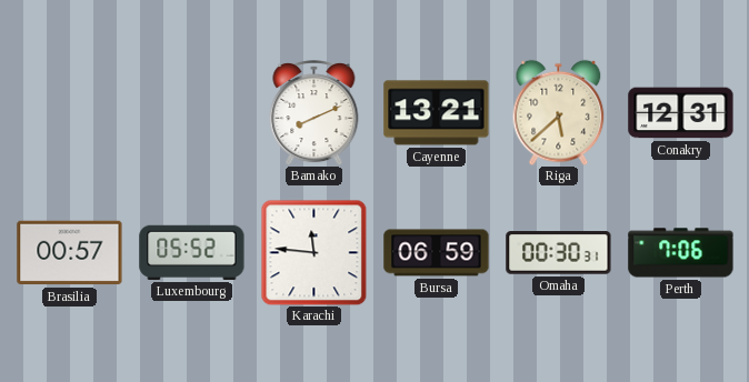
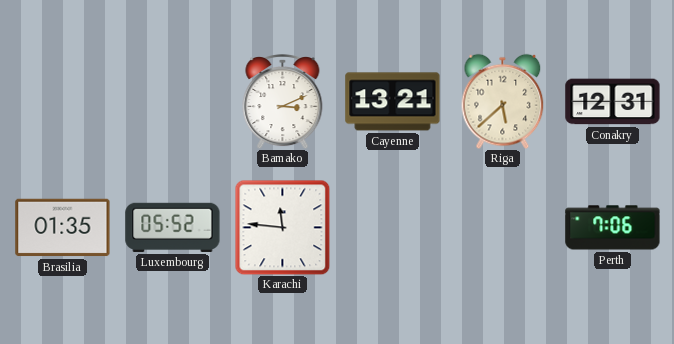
Bamako: 8:11 -> 3:11
Brasilia: 00:57 -> 01:35
Bursa: 06:59 -> none
Omaha: 00:30 -> none
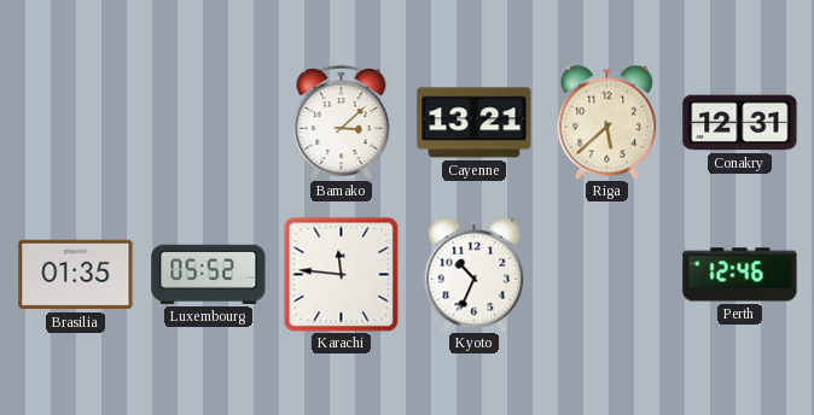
Bamako: 3:11 -> 3:08
Kyoto: none -> 10:34
Perth: 7:06 -> 12:46
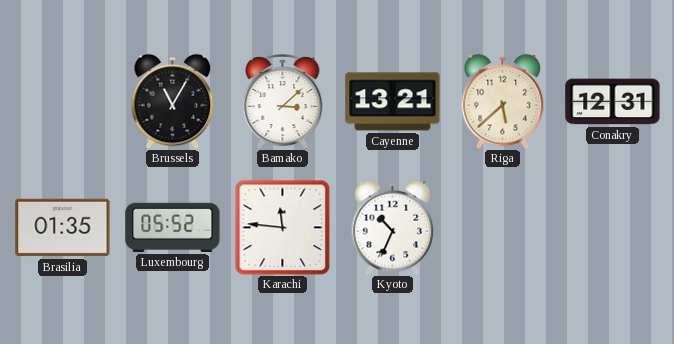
Brussels: none -> 11:05
Perth: 12:46 -> none
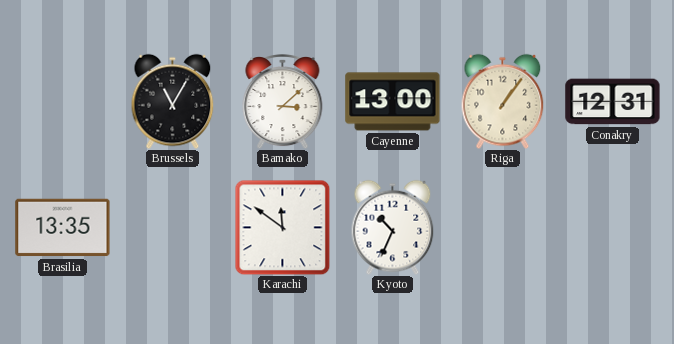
Cayenne: 13:21 -> 13:00
Riga: 5:38 -> 1:06
Brasilia: 01:35 -> 13:35
Luxembourg: 05:52 -> none
Karachi: 11:46 -> 11:51
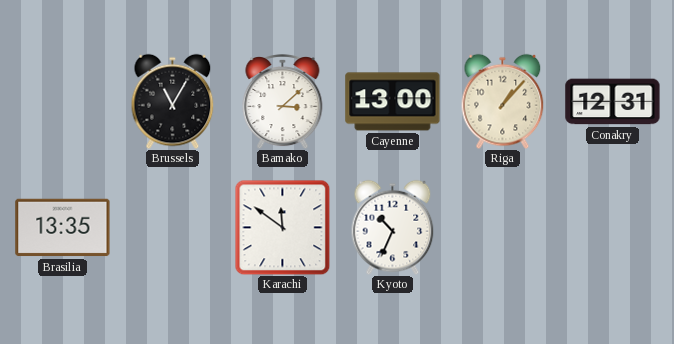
Riga: 1:06 -> 1:07
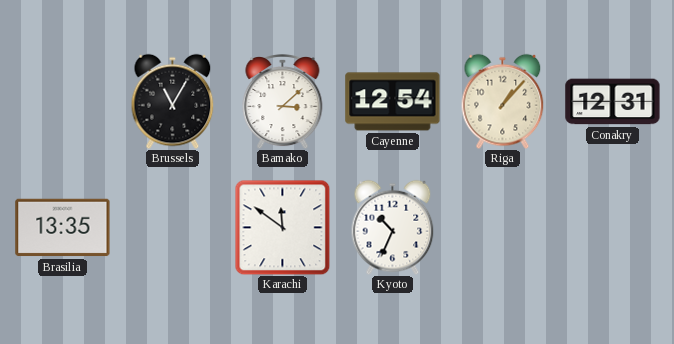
Cayenne: 13:00 -> 12:54
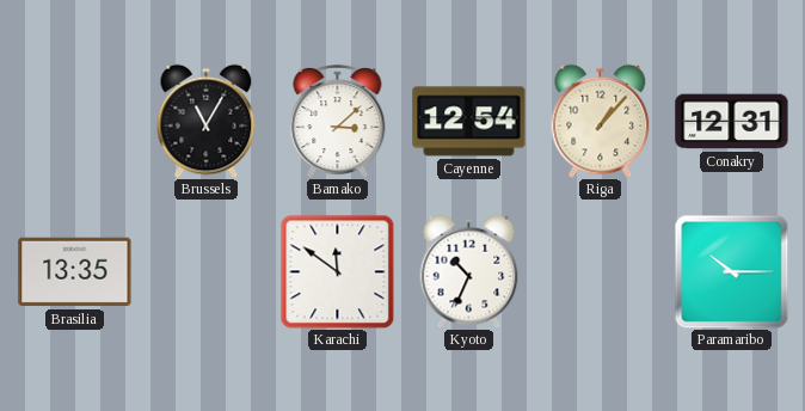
Paramaribo: none -> 10:15
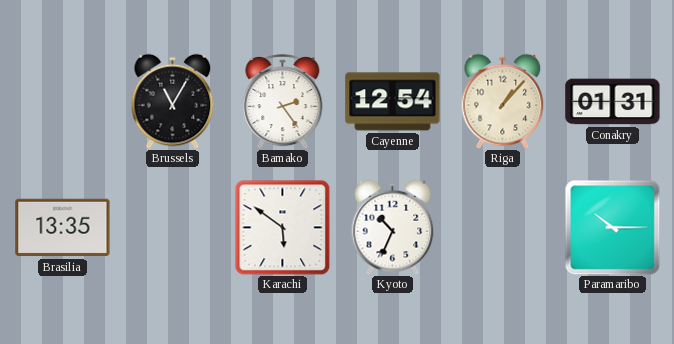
Bamako: 3:08 -> 2:24
Conakry: 12:31 -> 01:31
Karachi: 11:51 -> 5:51
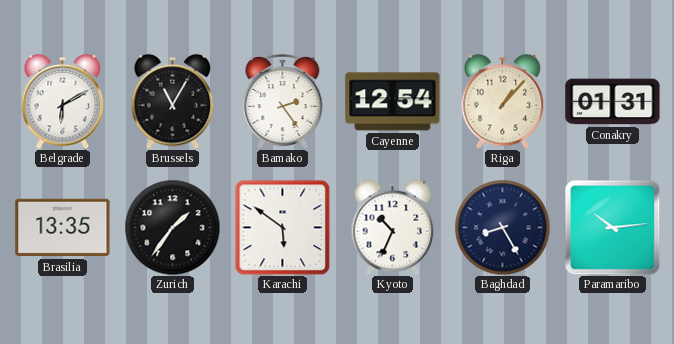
Belgrade: none -> 6:10
Zurich: none -> 1:36
Baghdad: none -> 8:25
Paramaribo: 10:15 -> 10:14
